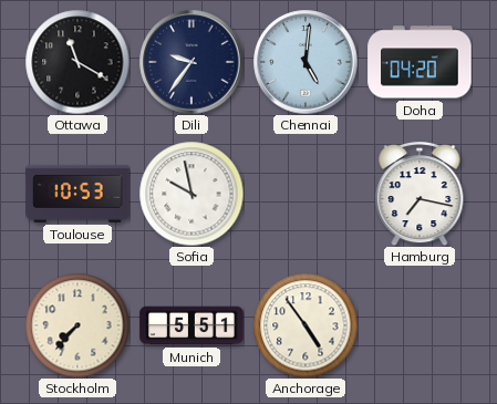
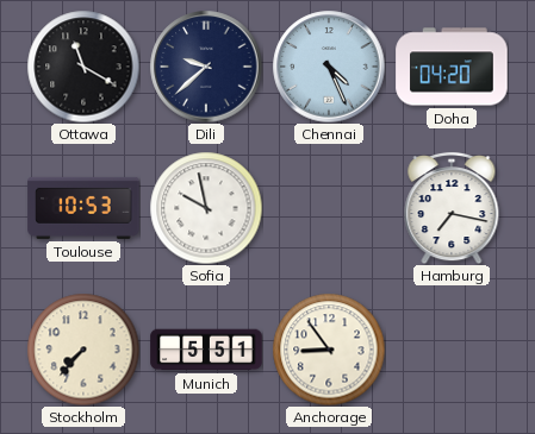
Dili: 9:36 -> 9:38
Chennai: 5:01 -> 4:26
Anchorage: 4:54 -> 8:54
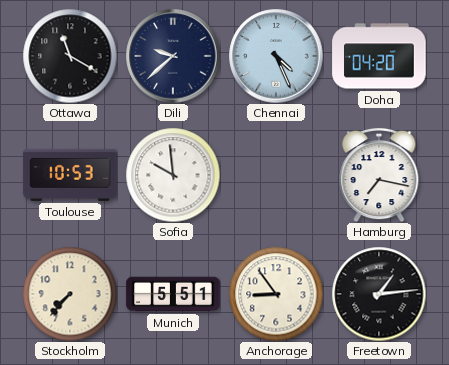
Sofia: 9:58 -> 9:59
Freetown: none -> 1:14
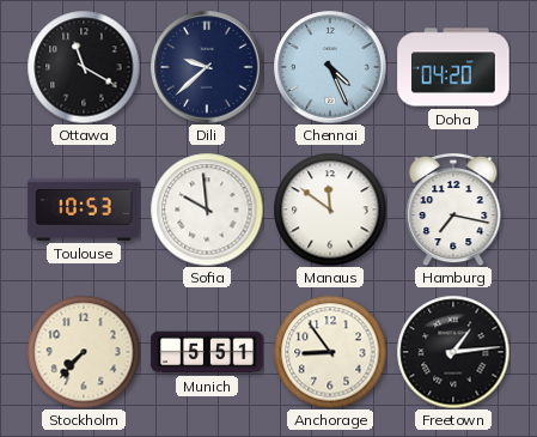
Manaus: none -> 11:51
